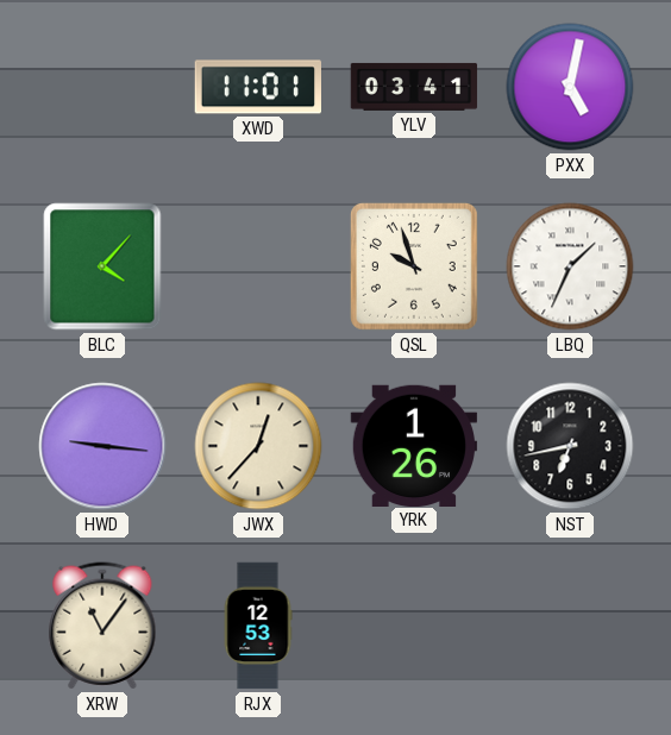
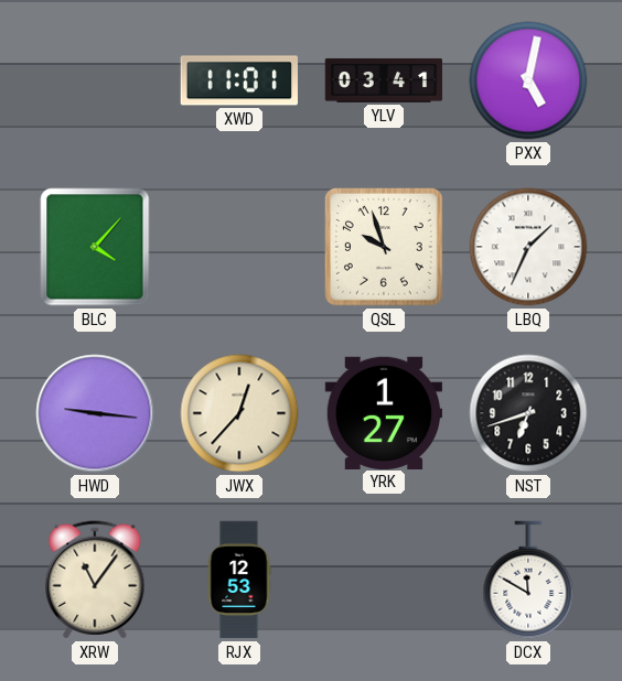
YRK: 1:26 -> 1:27
NST: 6:43 -> 6:42
DCX: none -> 11:50
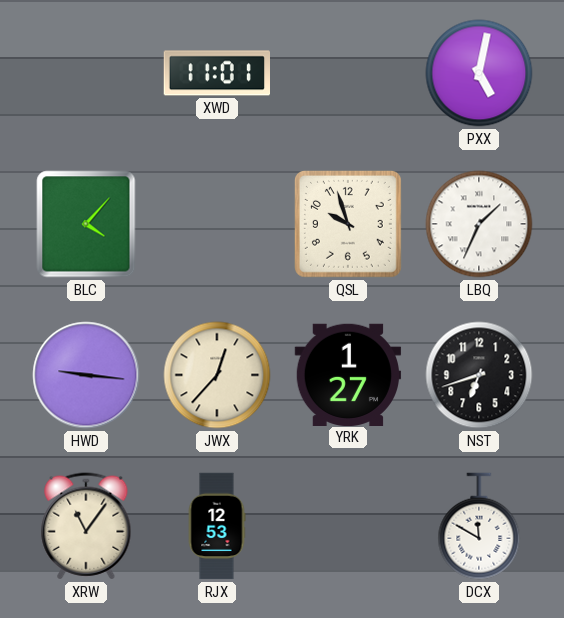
YLV: 03:41 -> none
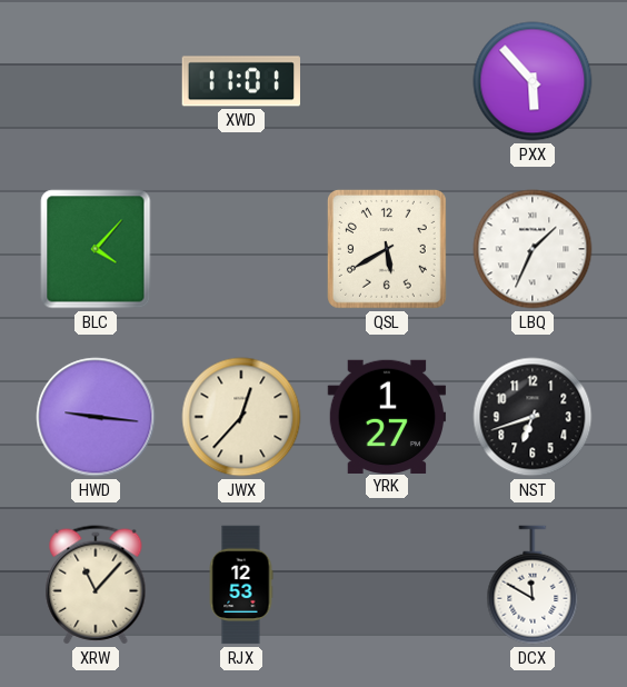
PXX: 5:02 -> 5:53
QSL: 9:57 -> 5:40
XRW: 11:06 -> 11:07
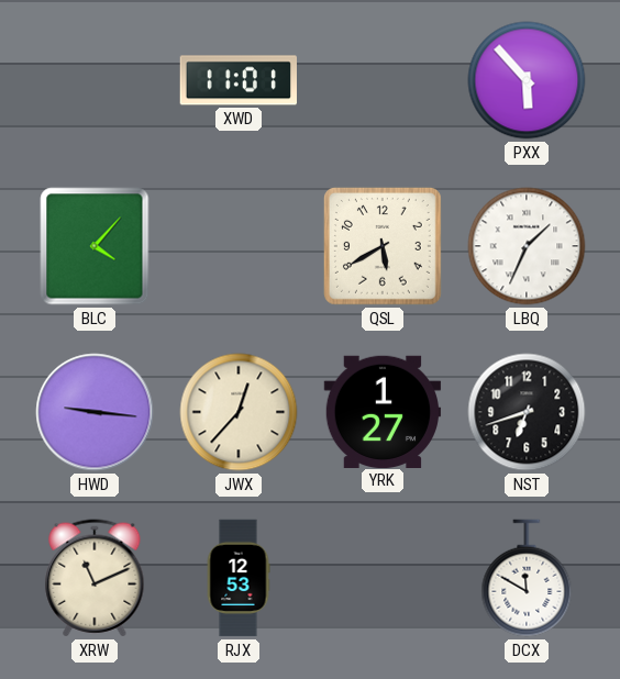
XRW: 11:07 -> 11:11
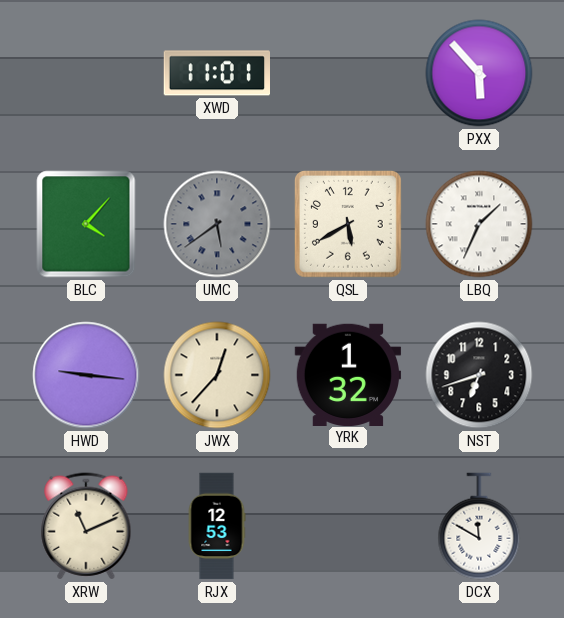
UMC: none -> 5:39
YRK: 1:27 -> 1:32
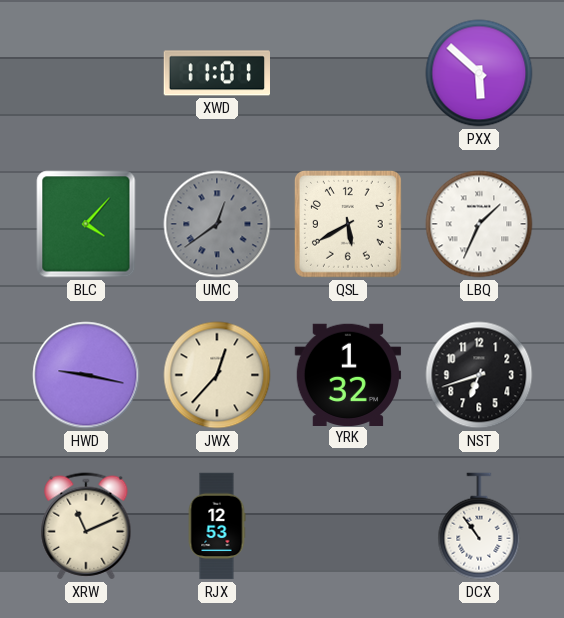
PXX: 5:53 -> 5:52
UMC: 5:39 -> 12:39
HWD: 9:16 -> 9:17
DCX: 11:50 -> 10:54
